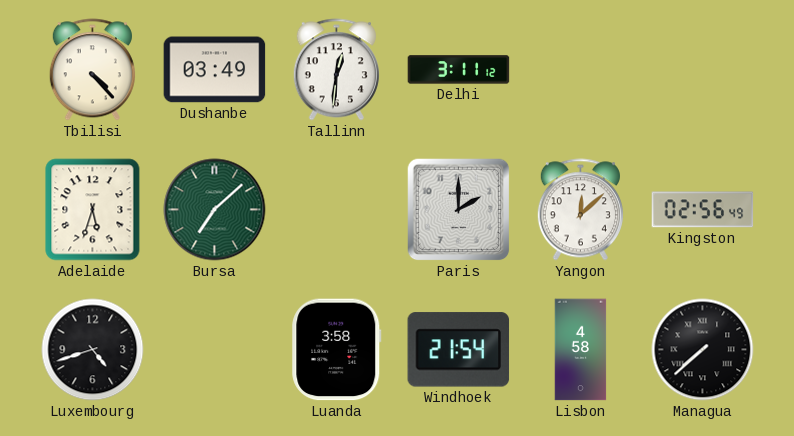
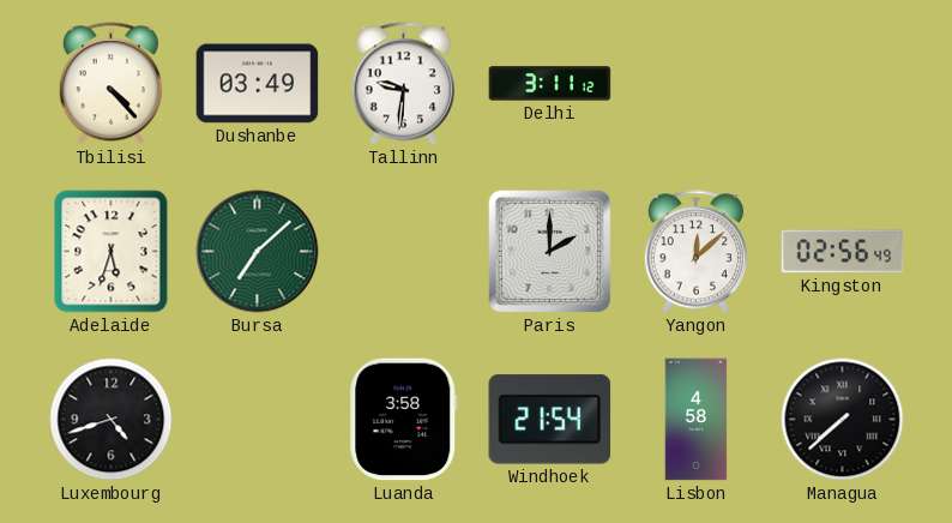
Tallinn: 12:31 -> 9:31
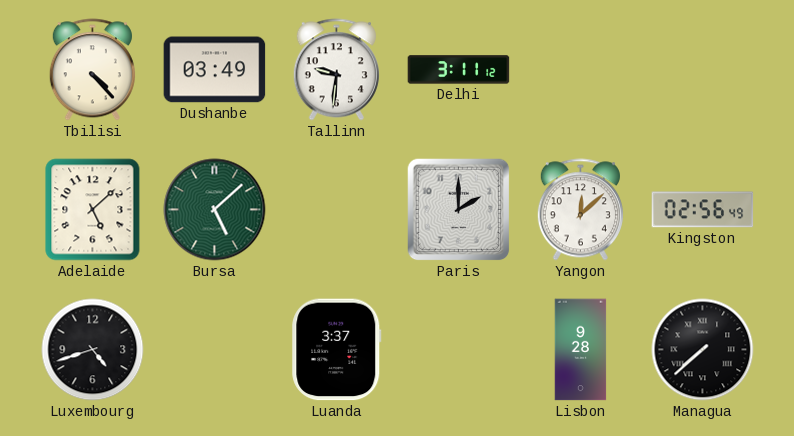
Adelaide: 5:33 -> 5:08
Bursa: 7:08 -> 5:08
Luanda: 3:58 -> 3:37
Windhoek: 21:54 -> none
Lisbon: 4:58 -> 9:28
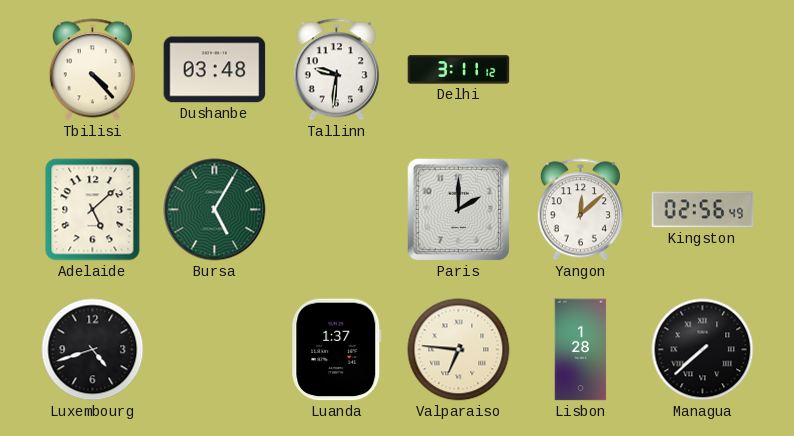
Dushanbe: 03:49 -> 03:48
Bursa: 5:08 -> 5:05
Luanda: 3:37 -> 1:37
Valparaiso: none -> 6:46
Lisbon: 9:28 -> 1:28
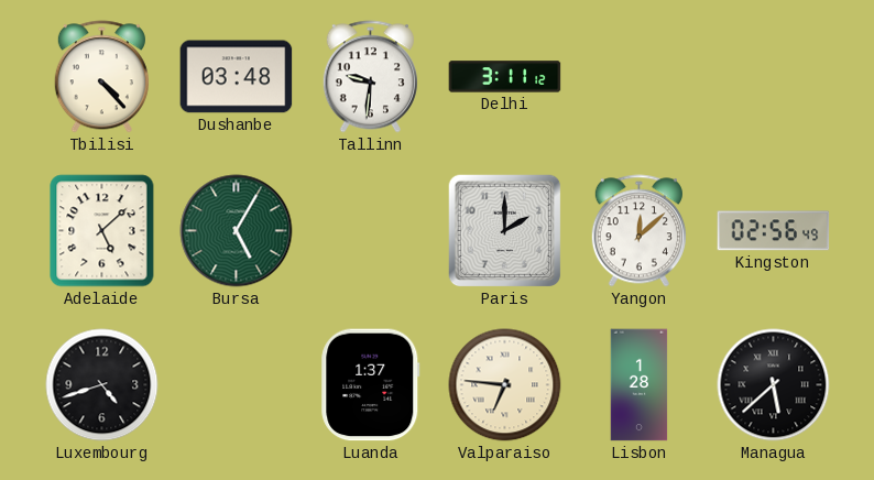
Managua: 7:38 -> 5:38
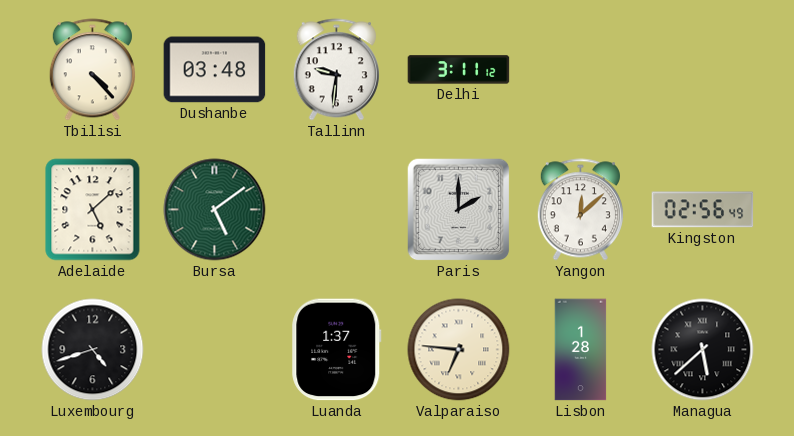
Bursa: 5:05 -> 5:09
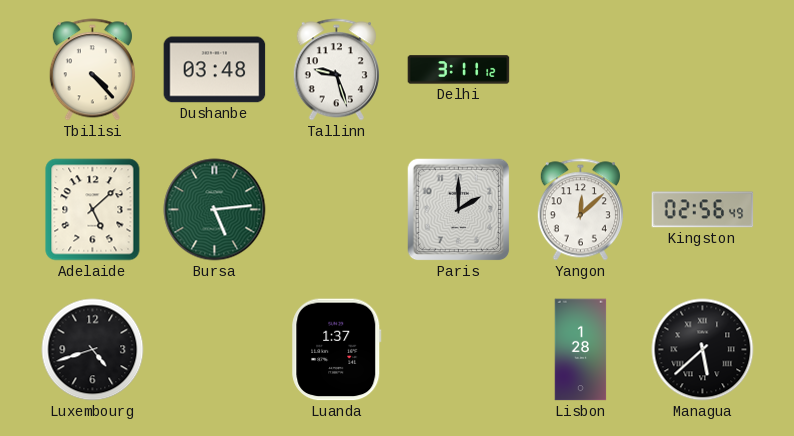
Tallinn: 9:31 -> 9:27
Bursa: 5:09 -> 5:14
Valparaiso: 6:46 -> none
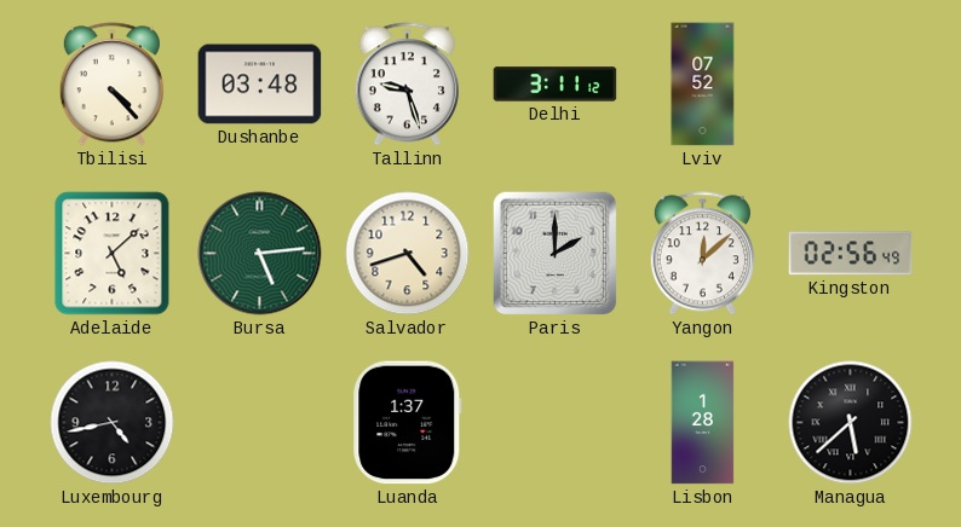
Lviv: none -> 07:52
Salvador: none -> 4:42
Luxembourg: 4:42 -> 4:43
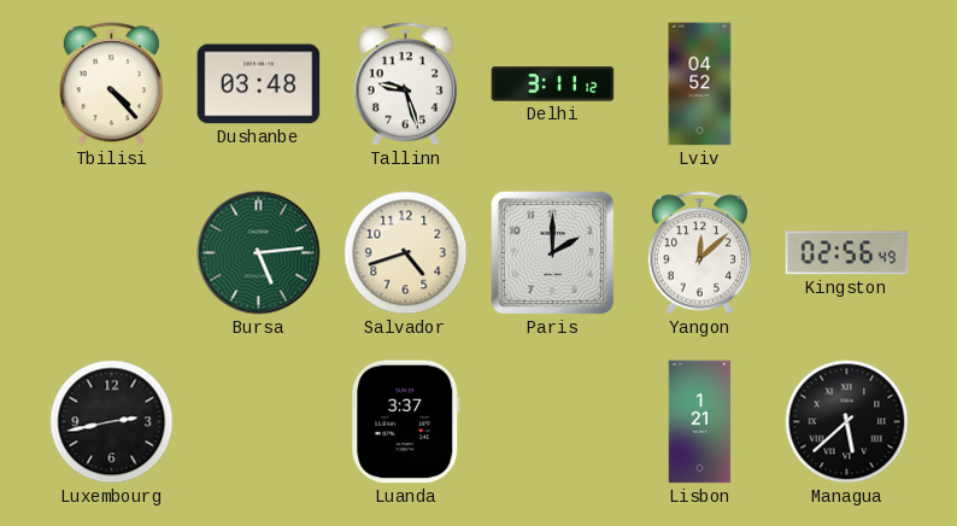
Lviv: 07:52 -> 04:52
Adelaide: 5:08 -> none
Luxembourg: 4:43 -> 2:43
Luanda: 1:37 -> 3:37
Lisbon: 1:28 -> 1:21
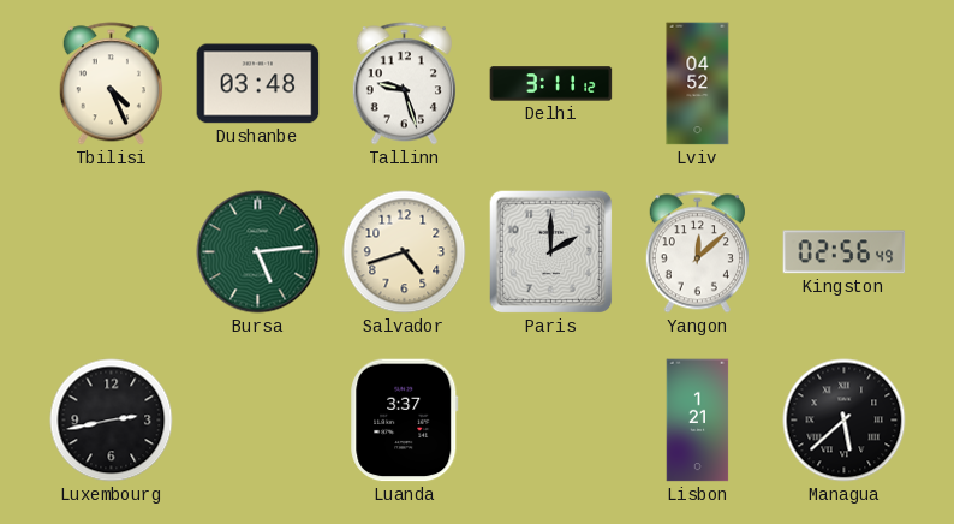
Tbilisi: 4:23 -> 4:26
